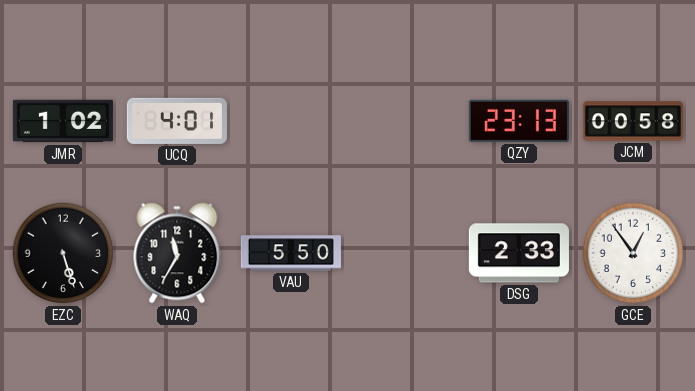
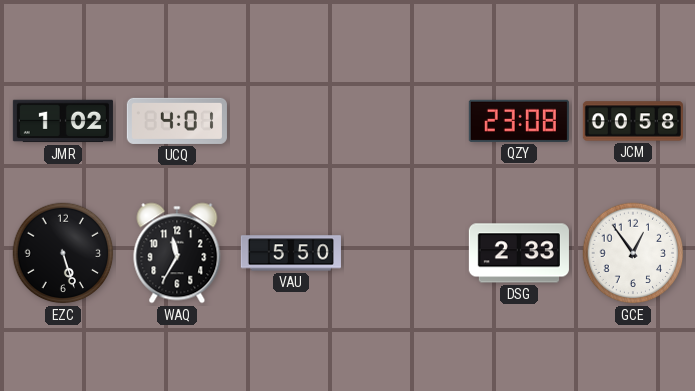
QZY: 23:13 -> 23:08
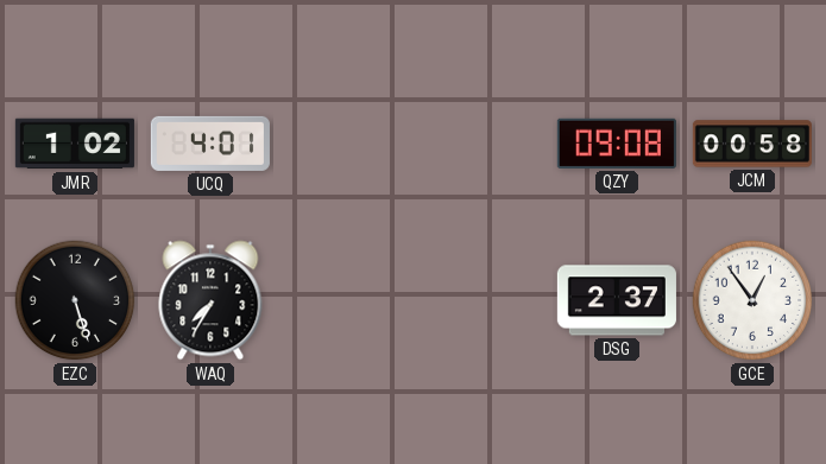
QZY: 23:08 -> 09:08
WAQ: 11:35 -> 7:35
VAU: 5:50 -> none
DSG: 2:33 -> 2:37
